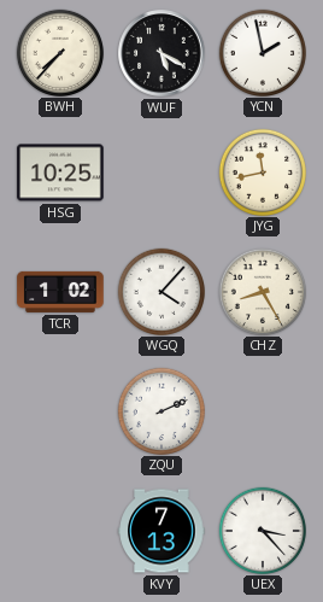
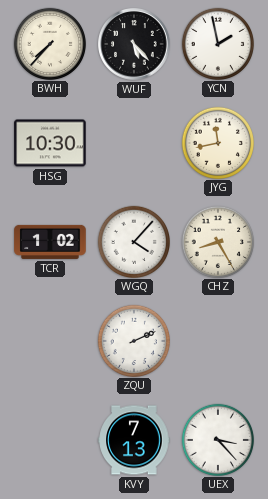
WUF: 5:20 -> 5:23
HSG: 10:25 -> 10:30
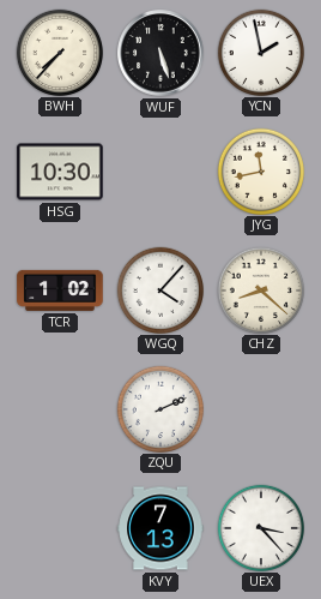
WUF: 5:23 -> 5:27
CHZ: 8:25 -> 8:22
